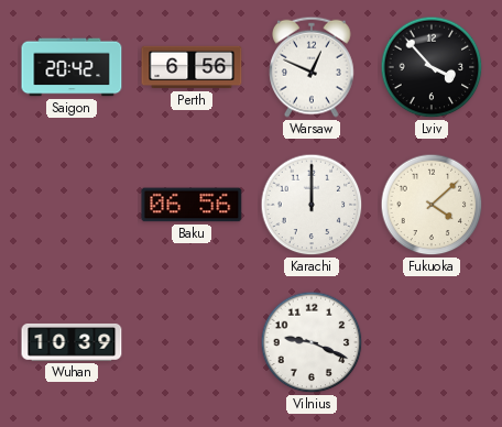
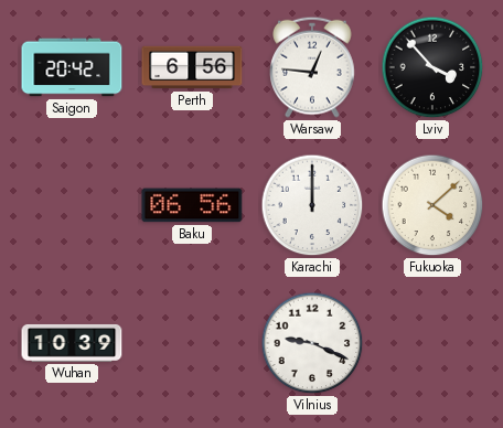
Warsaw: 12:49 -> 12:46
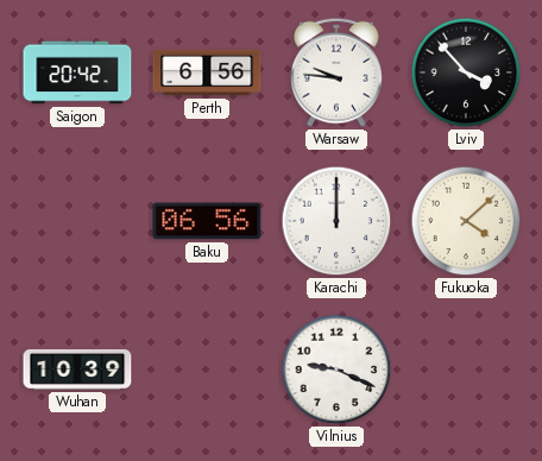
Warsaw: 12:46 -> 9:46
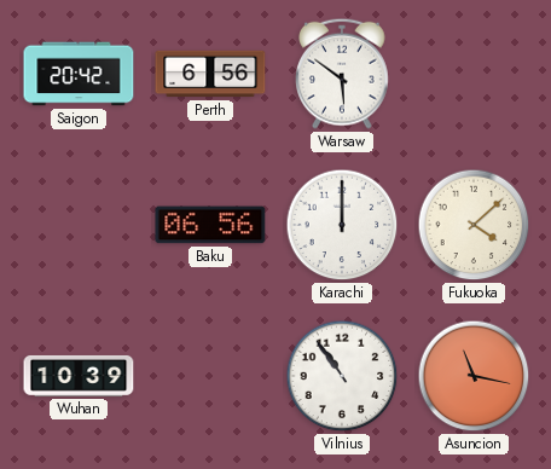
Warsaw: 9:46 -> 5:51
Lviv: 3:53 -> none
Vilnius: 9:19 -> 10:54
Asuncion: none -> 11:17
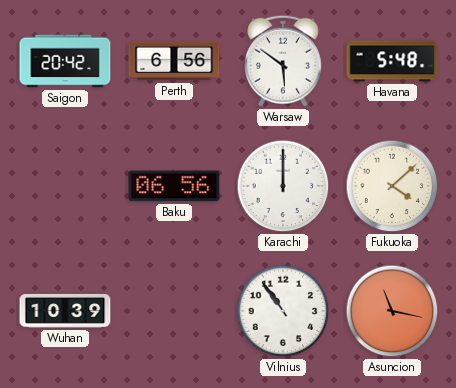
Havana: none -> 5:48
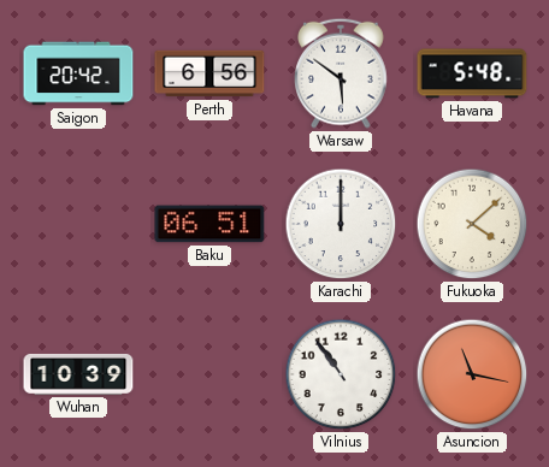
Baku: 06:56 -> 06:51
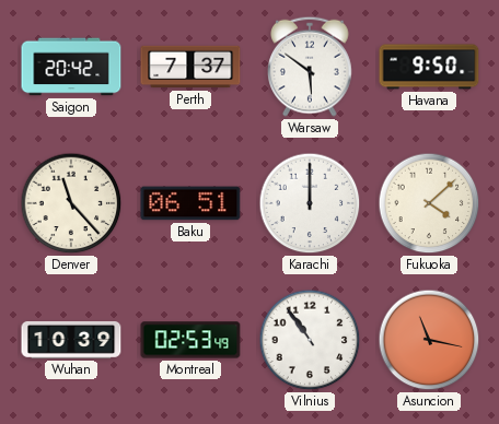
Perth: 6:56 -> 7:37
Havana: 5:48 -> 9:50
Denver: none -> 11:23
Montreal: none -> 02:53
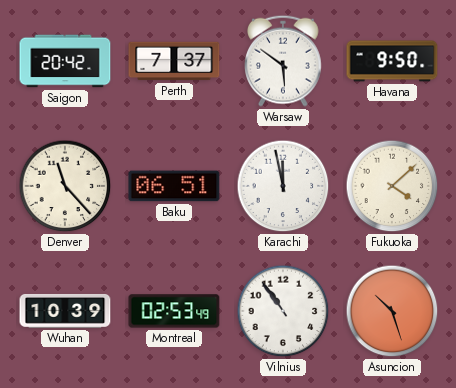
Karachi: 12:00 -> 11:58
Asuncion: 11:17 -> 10:27
